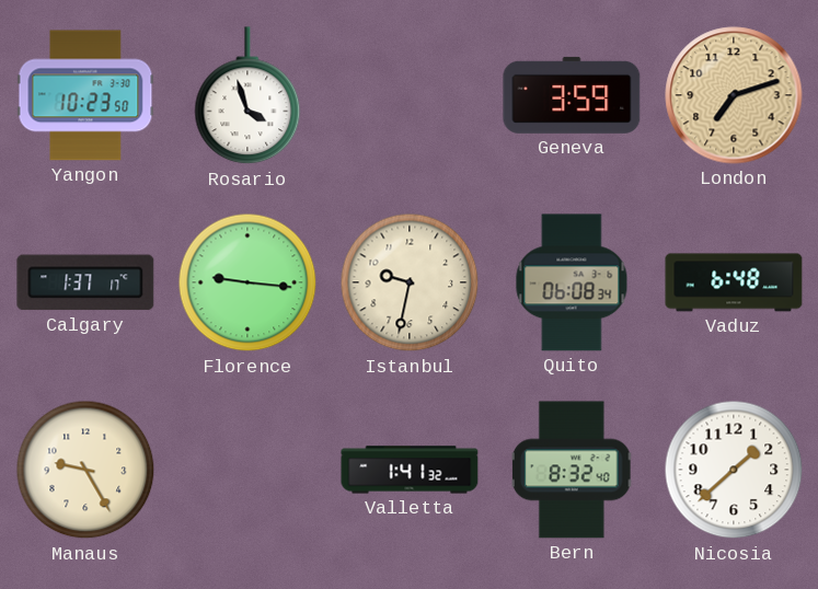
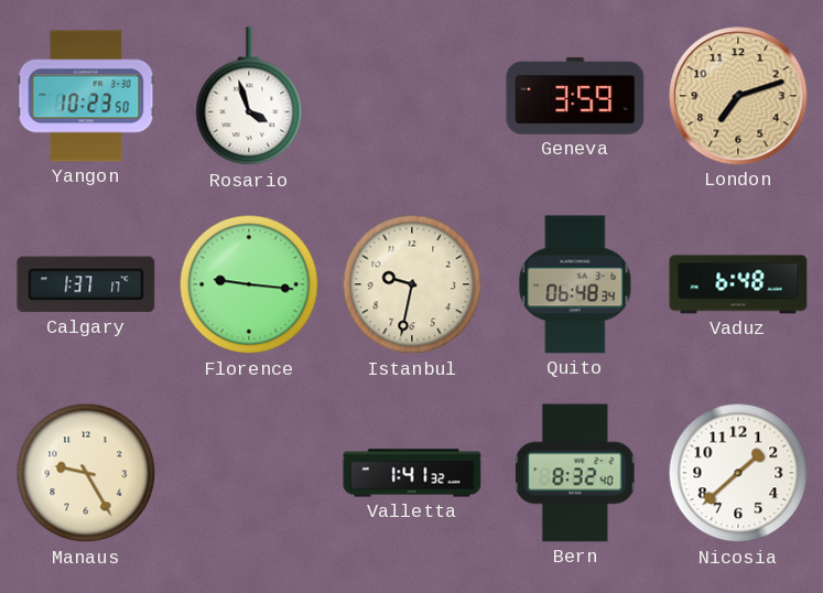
Quito: 06:08 -> 06:48
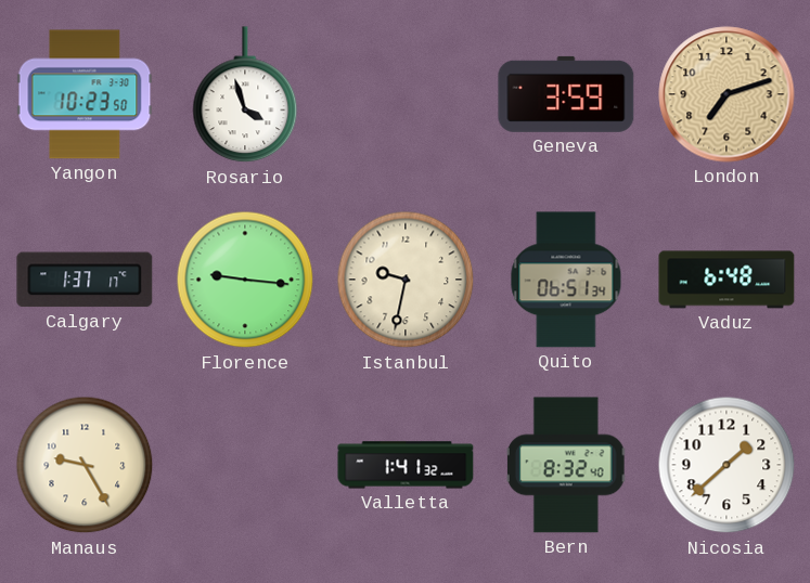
Quito: 06:48 -> 06:51
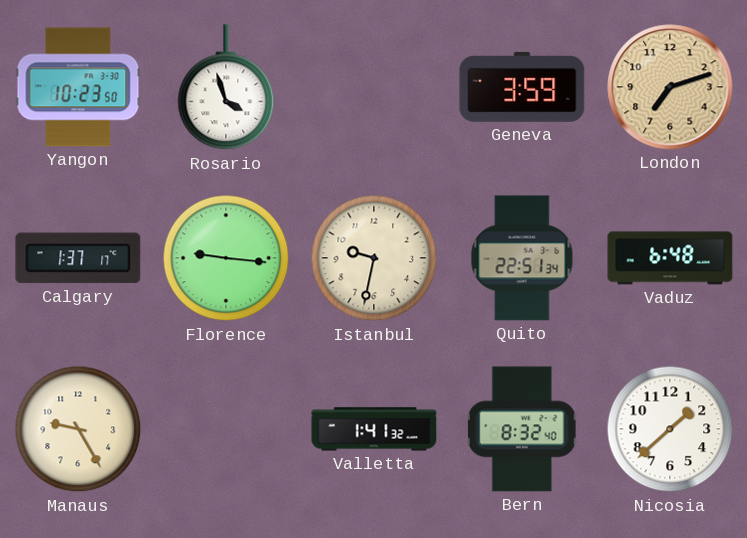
Quito: 06:51 -> 22:51
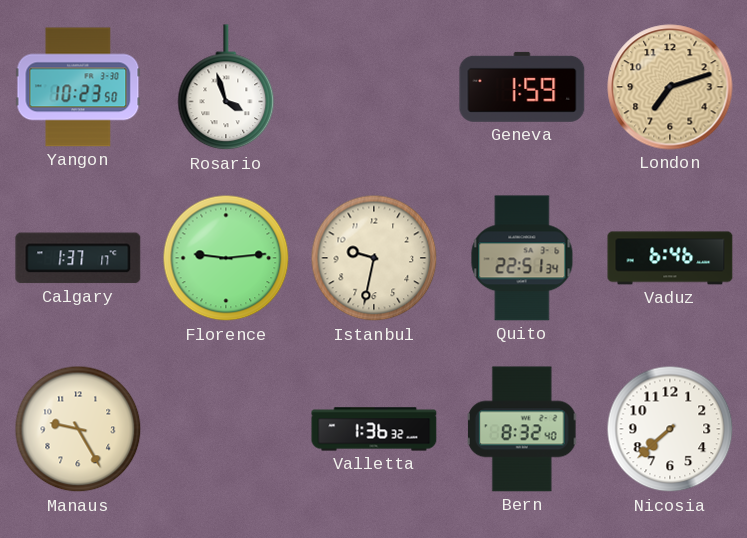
Geneva: 3:59 -> 1:59
Florence: 9:16 -> 9:14
Vaduz: 6:48 -> 6:46
Valletta: 1:41 -> 1:36
Nicosia: 1:38 -> 7:38
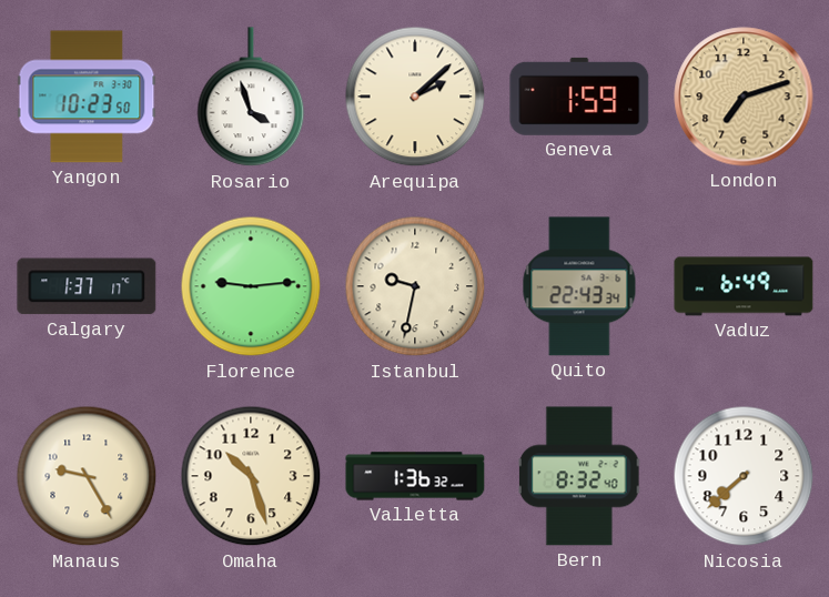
Arequipa: none -> 2:08
Quito: 22:51 -> 22:43
Vaduz: 6:46 -> 6:49
Omaha: none -> 10:27
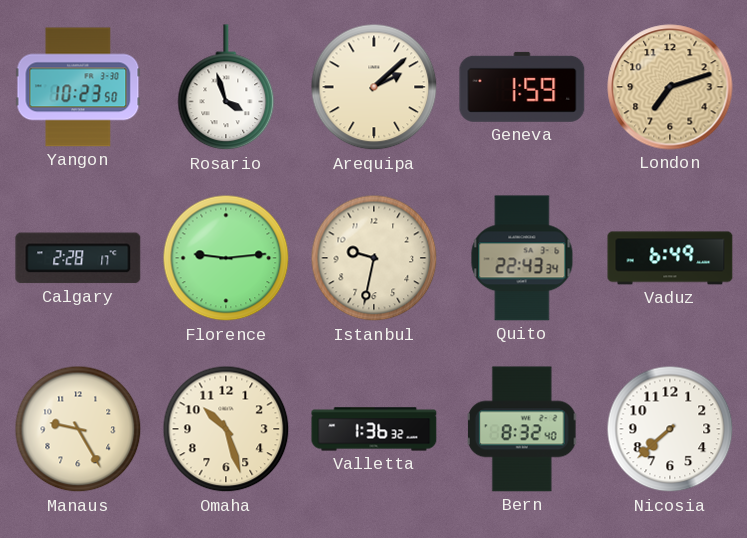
Calgary: 1:37 -> 2:28
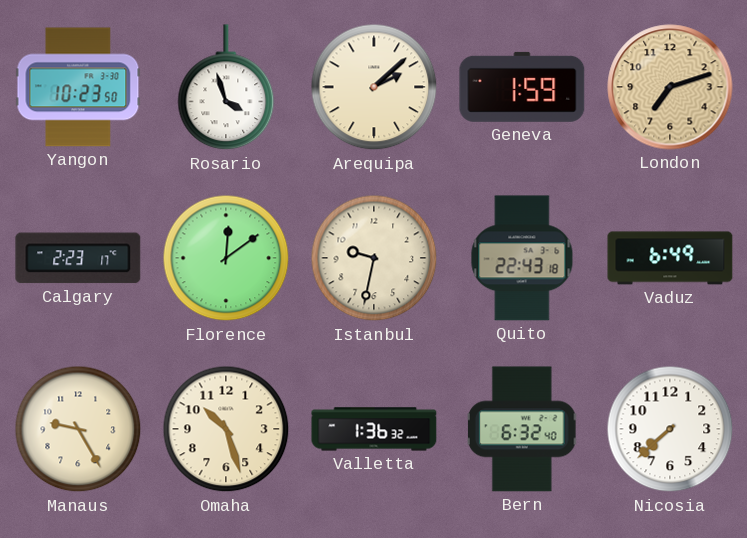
Calgary: 2:28 -> 2:23
Florence: 9:14 -> 12:09
Quito: 22:43:34 -> 22:43:18
Bern: 8:32 -> 6:32
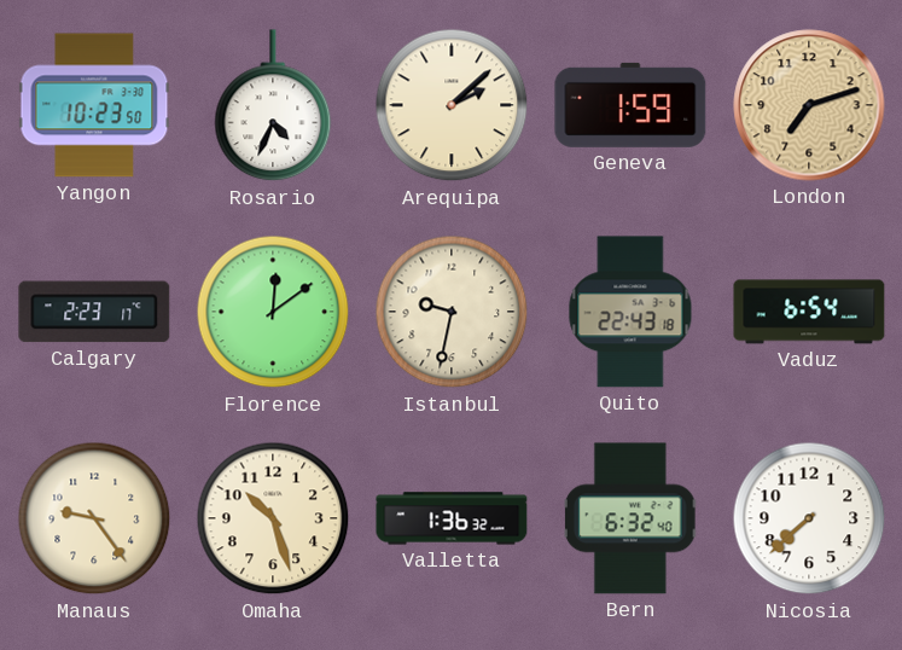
Rosario: 3:57 -> 4:34
Vaduz: 6:49 -> 6:54
Manaus: 9:25 -> 9:24
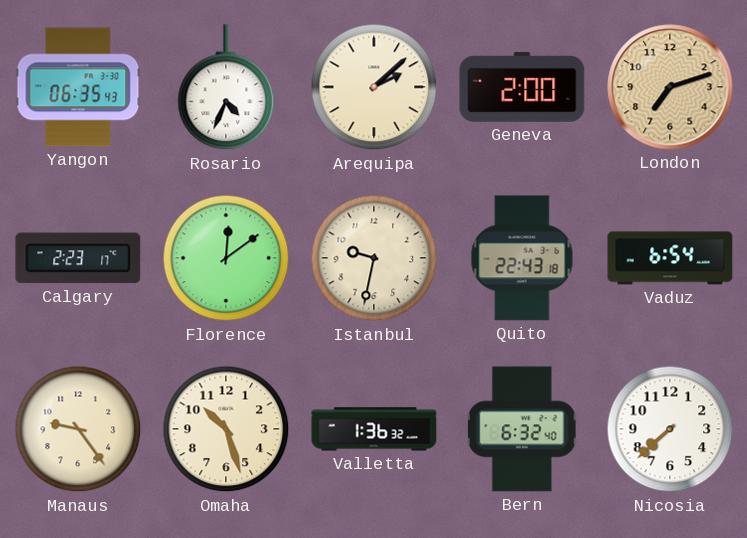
Yangon: 10:23 -> 06:35
Geneva: 1:59 -> 2:00
